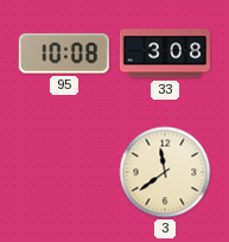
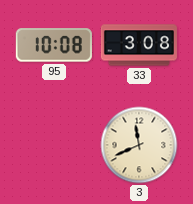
3: 11:39 -> 11:41
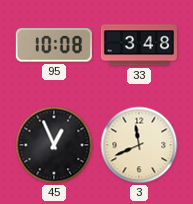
33: 3:08 -> 3:48
45: none -> 12:56
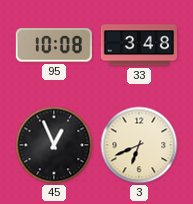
3: 11:41 -> 6:41
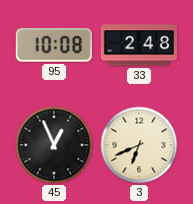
33: 3:48 -> 2:48
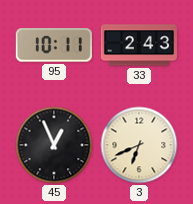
95: 10:08 -> 10:11
33: 2:48 -> 2:43
